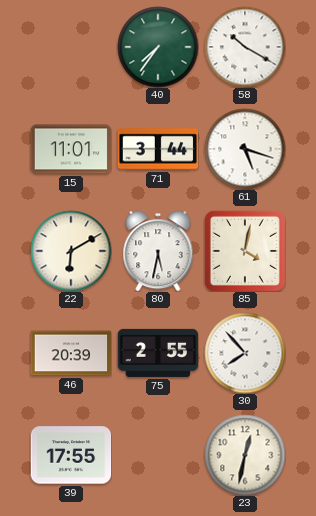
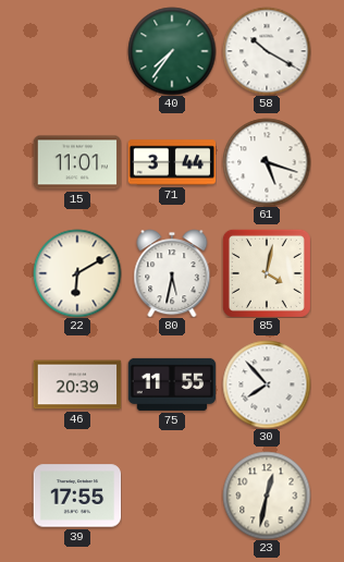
75: 2:55 -> 11:55
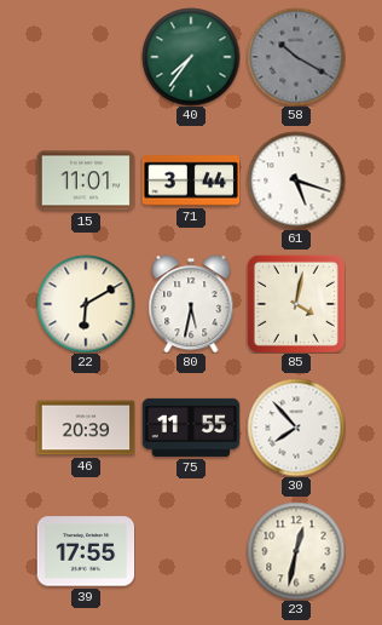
58 dial: white -> grey
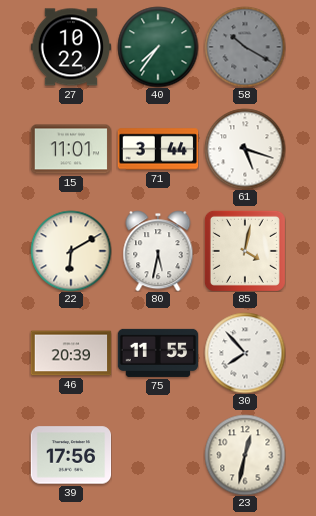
27: none -> 10:22
39: 17:55 -> 17:56
